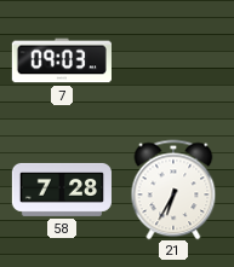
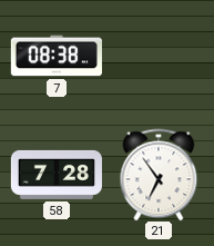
7: 09:03 -> 08:38
21: 6:35 -> 6:54
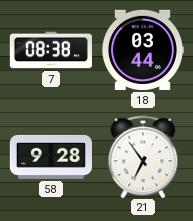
18: none -> 03:44
58: 7:28 -> 9:28
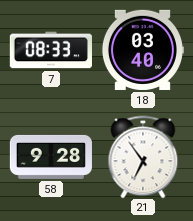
7: 08:38 -> 08:33
18: 03:44 -> 03:40
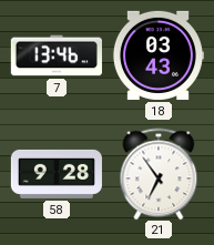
7: 08:33 -> 13:46
18: 03:40 -> 03:43
